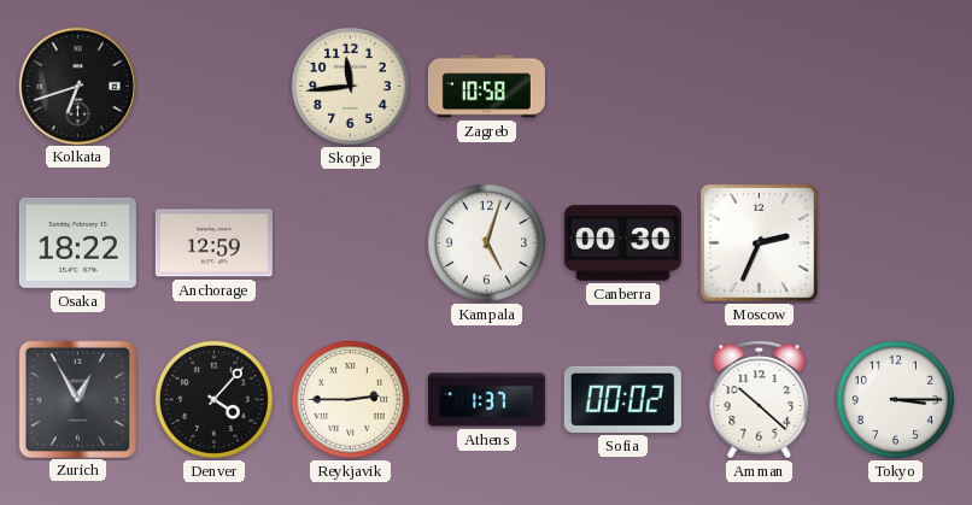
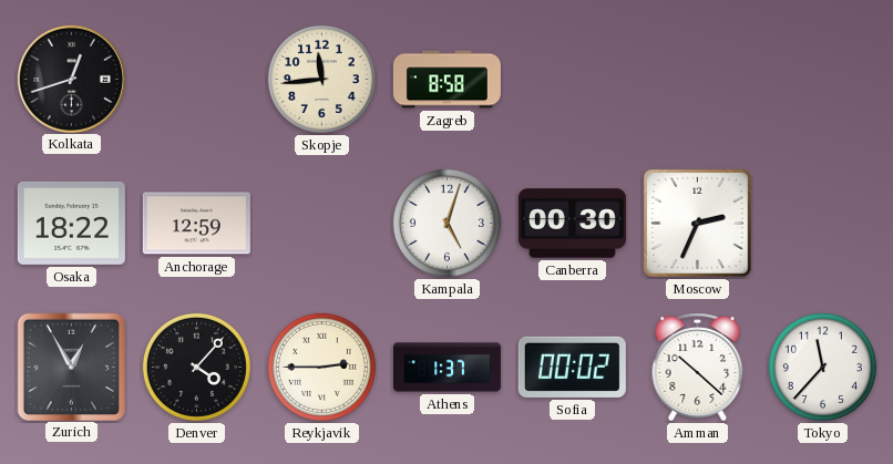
Kolkata: 6:42 -> 12:42
Zagreb: 10:58 -> 8:58
Tokyo: 3:15 -> 11:37
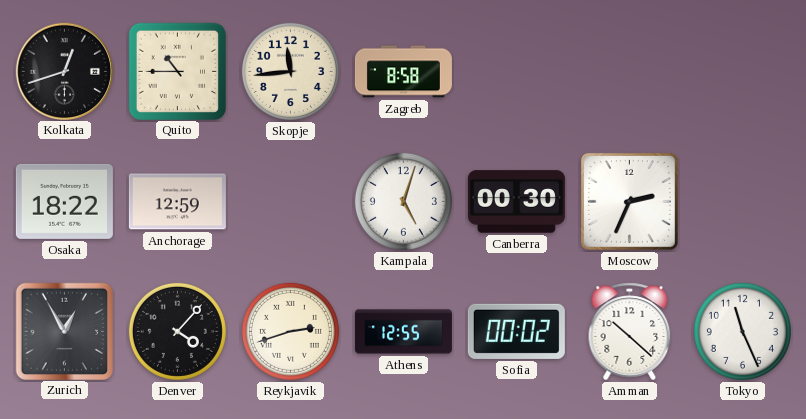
Quito: none -> 10:45
Reykjavik: 2:45 -> 2:42
Athens: 1:37 -> 12:55
Tokyo: 11:37 -> 11:26
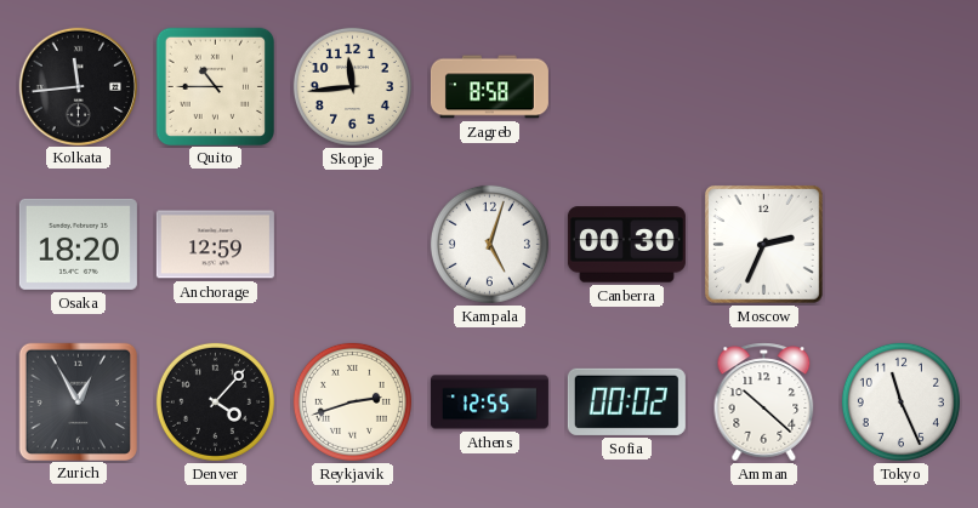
Kolkata: 12:42 -> 11:44
Osaka: 18:22 -> 18:20
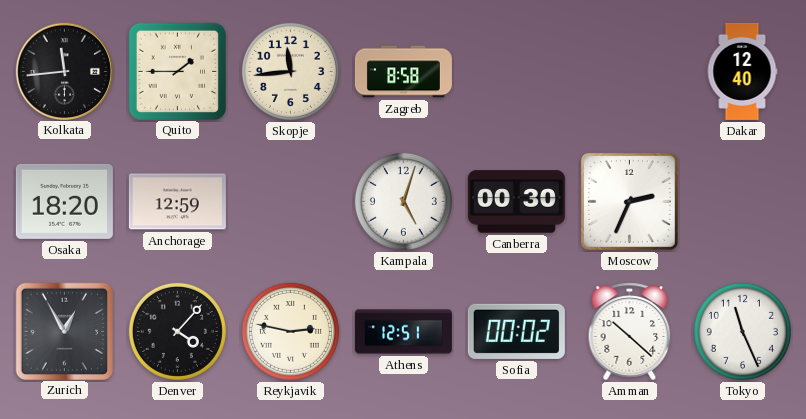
Quito: 10:45 -> 1:45
Dakar: none -> 12:40
Reykjavik: 2:42 -> 2:47
Athens: 12:55 -> 12:51
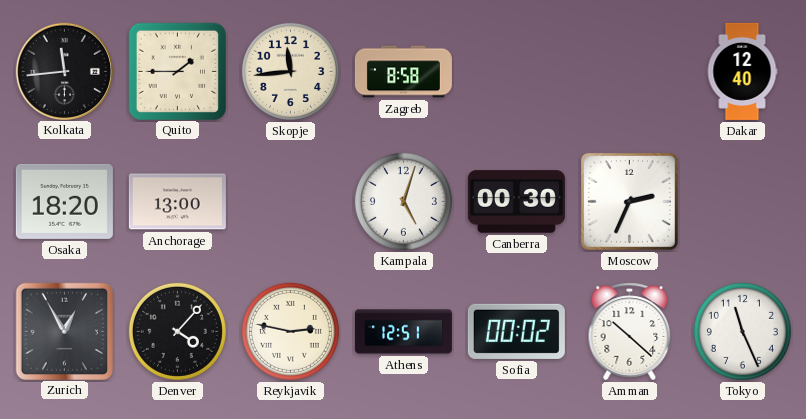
Anchorage: 12:59 -> 13:00
